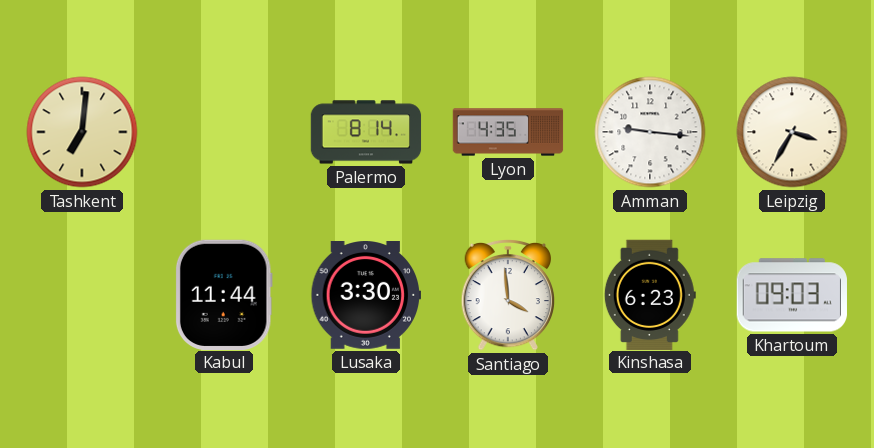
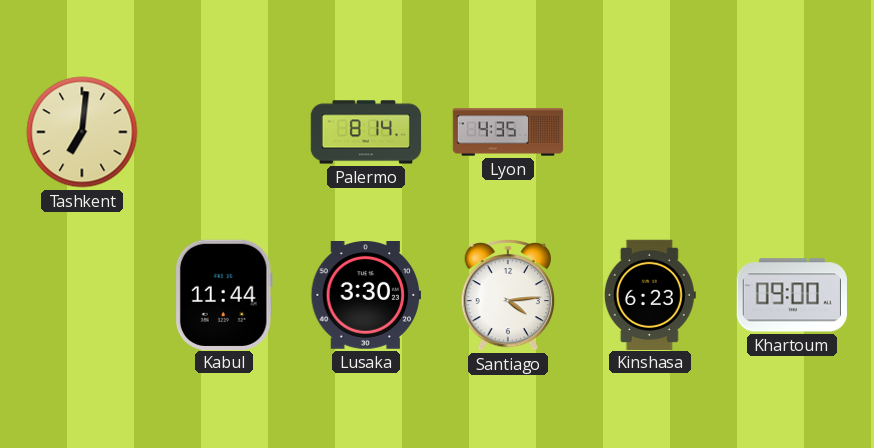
Amman: 9:16 -> none
Leipzig: 3:35 -> none
Santiago: 3:59 -> 4:14
Khartoum: 09:03 -> 09:00
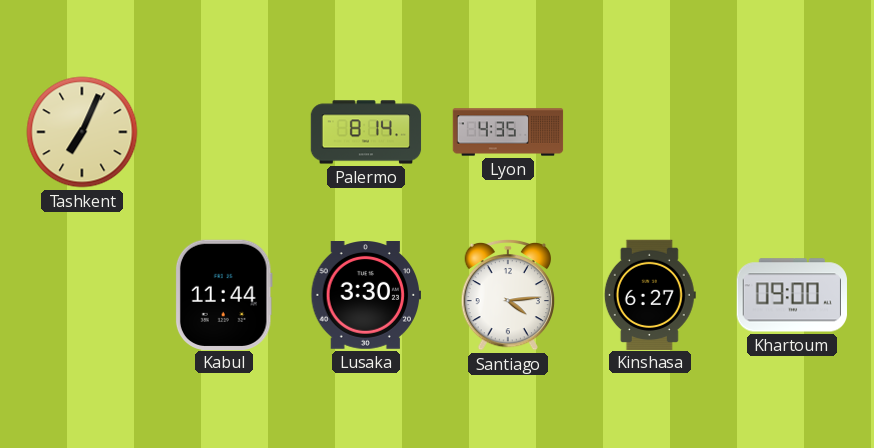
Tashkent: 7:01 -> 7:04
Kinshasa: 6:23 -> 6:27
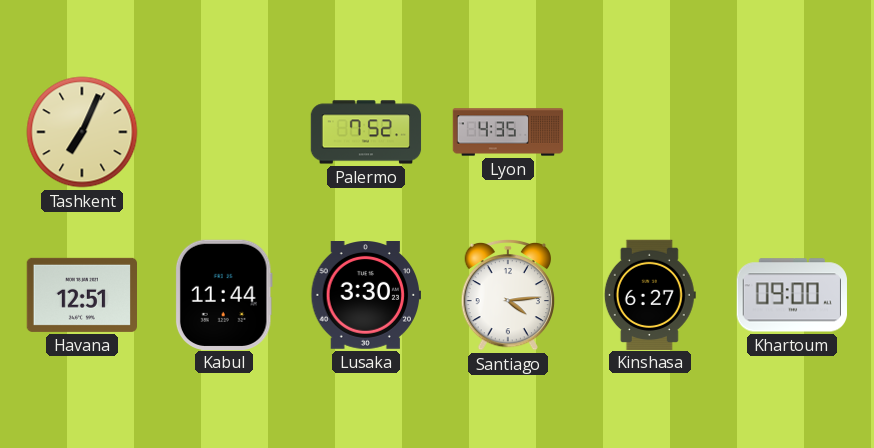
Palermo: 8:14 -> 7:52
Havana: none -> 12:51
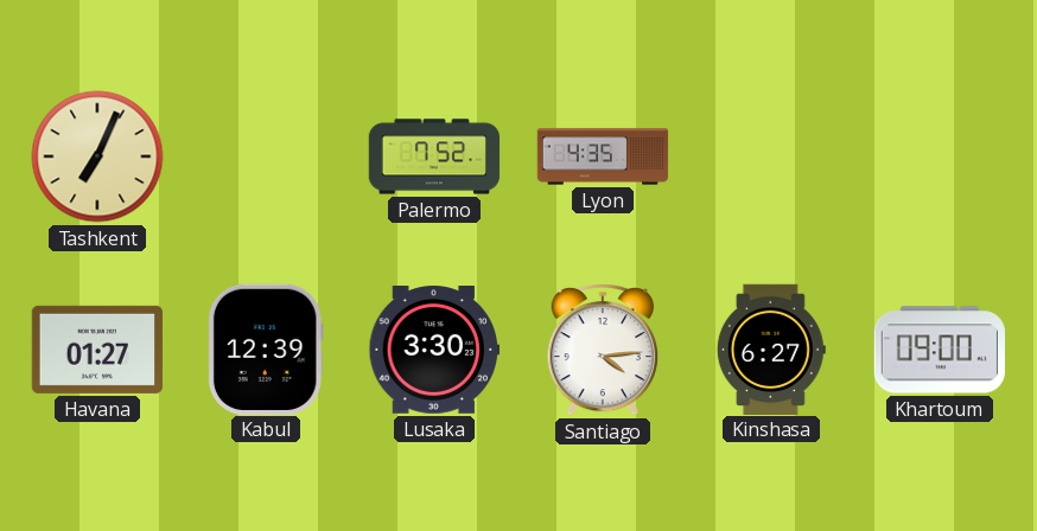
Havana: 12:51 -> 01:27
Kabul: 11:44 -> 12:39
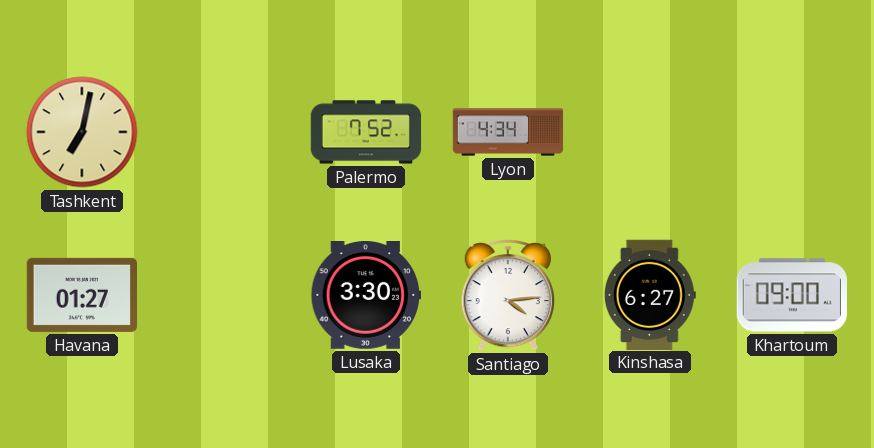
Tashkent: 7:04 -> 7:02
Lyon: 4:35 -> 4:34
Kabul: 12:39 -> none
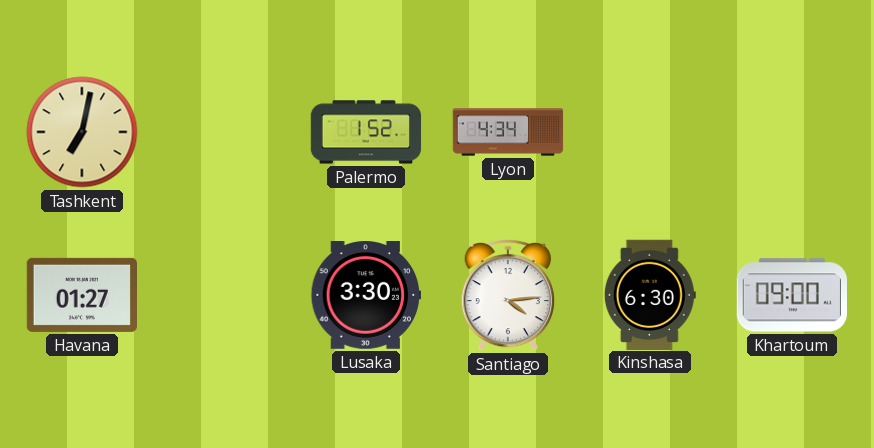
Palermo: 7:52 -> 1:52
Kinshasa: 6:27 -> 6:30
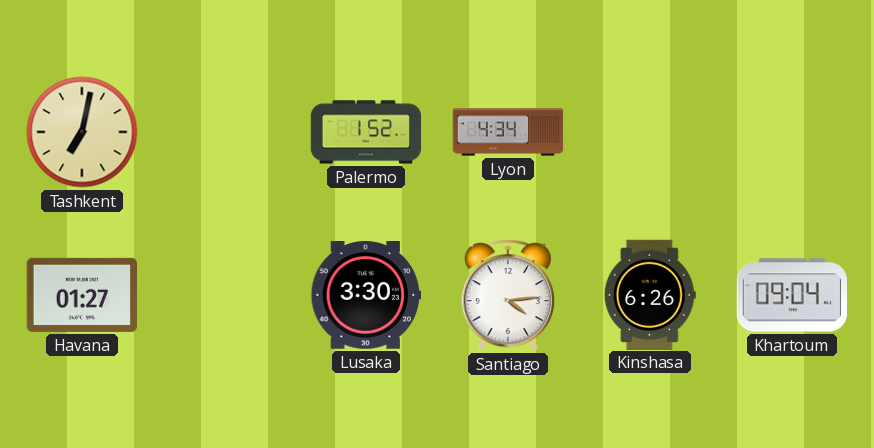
Kinshasa: 6:30 -> 6:26
Khartoum: 09:00 -> 09:04
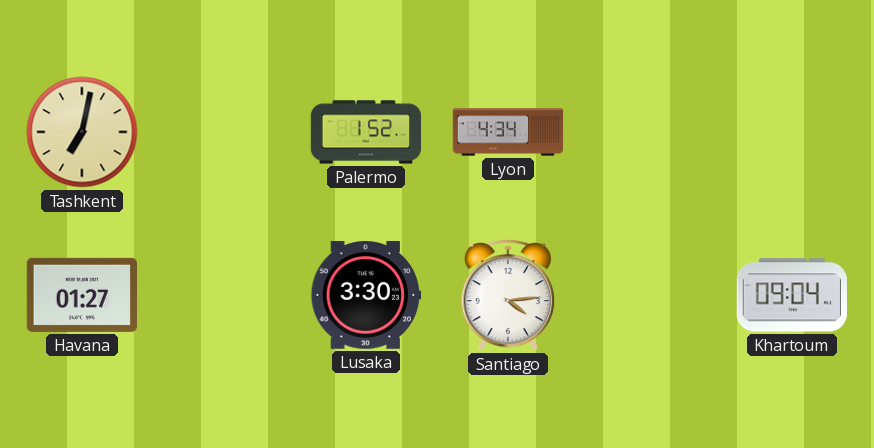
Kinshasa: 6:26 -> none
